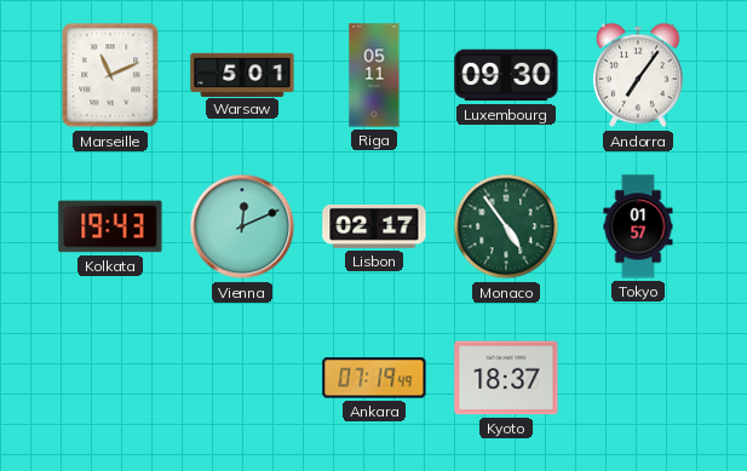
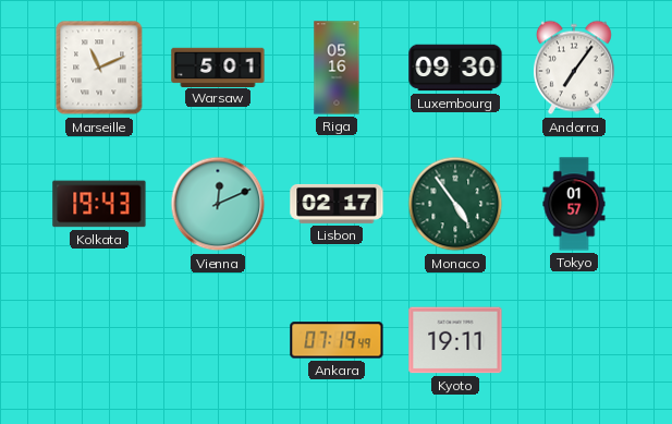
Riga: 05:11 -> 05:16
Kyoto: 18:37 -> 19:11
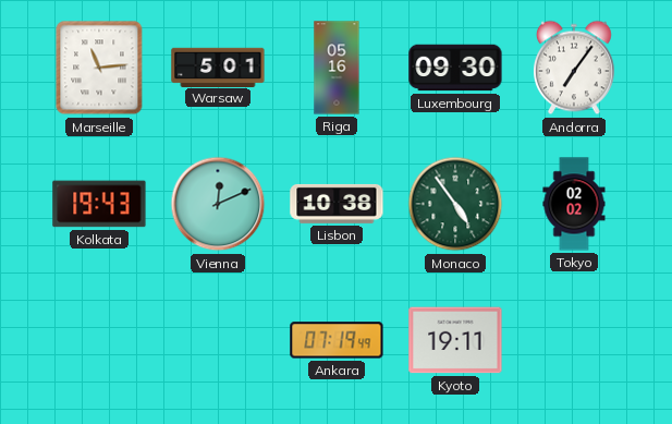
Marseille: 11:11 -> 11:14
Lisbon: 02:17 -> 10:38
Tokyo: 01:57 -> 02:02
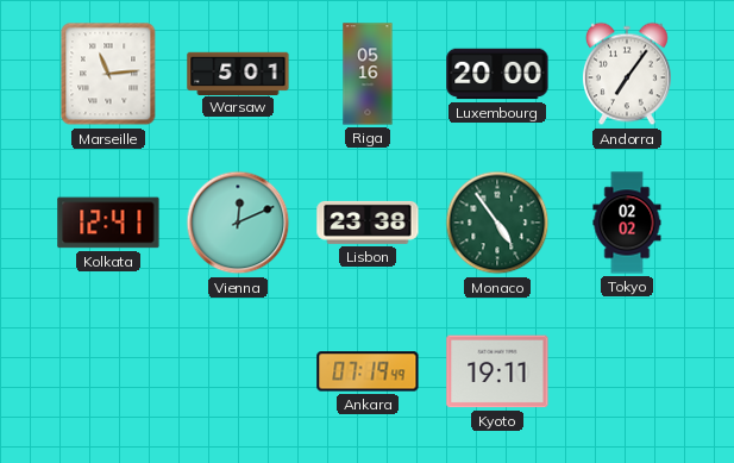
Luxembourg: 09:30 -> 20:00
Kolkata: 19:43 -> 12:41
Lisbon: 10:38 -> 23:38
